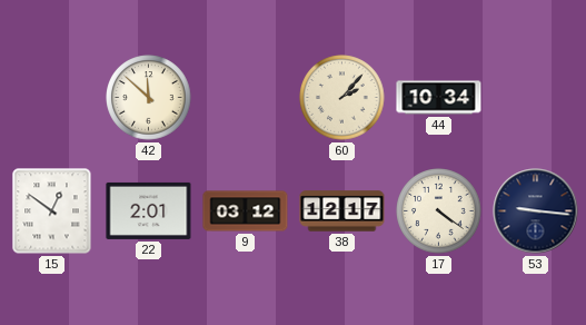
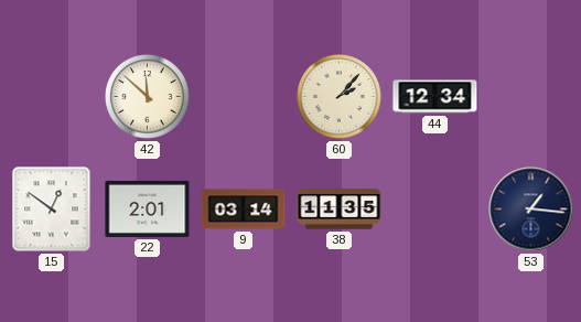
44: 10:34 -> 12:34
9: 03:12 -> 03:14
38: 12:17 -> 11:35
17: 4:21 -> none
53: 9:16 -> 1:16
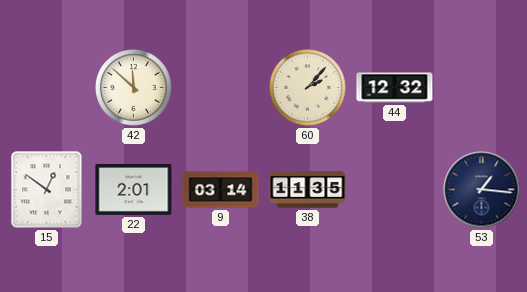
44: 12:34 -> 12:32
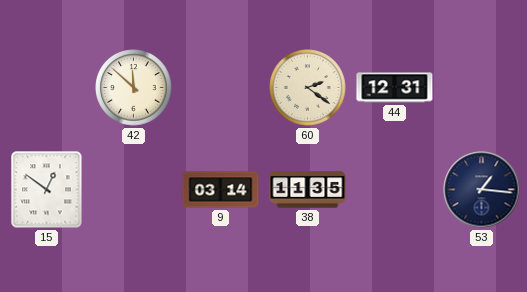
60: 2:07 -> 2:21
44: 12:32 -> 12:31
22: 2:01 -> none
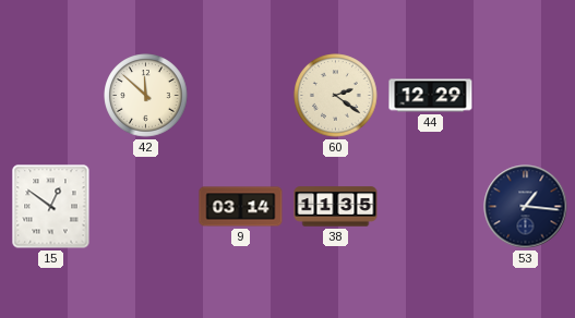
44: 12:31 -> 12:29
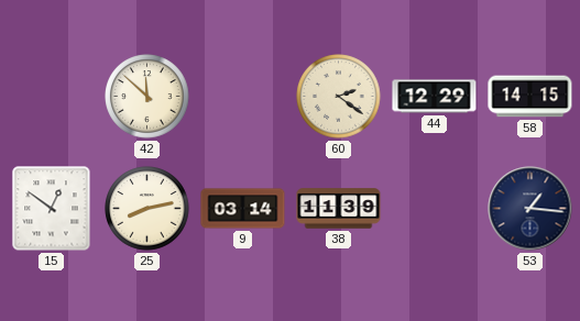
58: none -> 14:15
25: none -> 8:13
38: 11:35 -> 11:39
